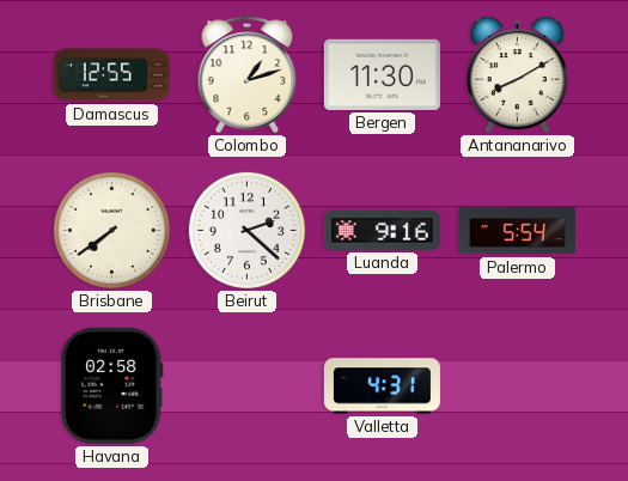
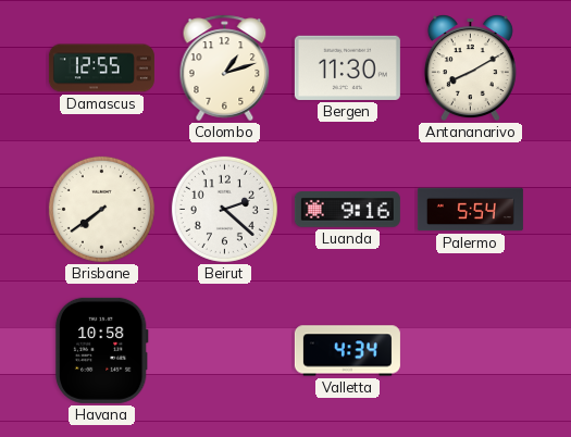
Havana: 02:58 -> 10:58
Valletta: 4:31 -> 4:34
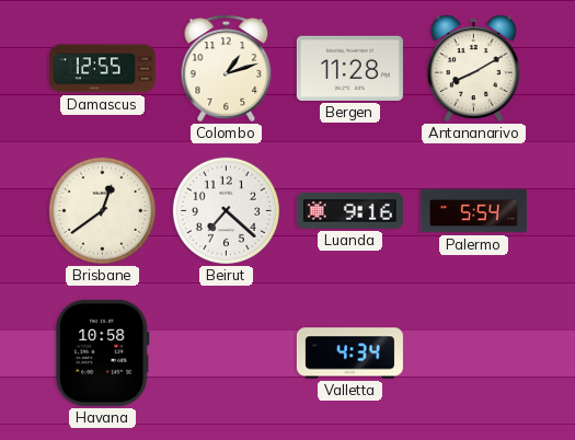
Bergen: 11:30 -> 11:28
Brisbane: 7:39 -> 12:39
Beirut: 2:22 -> 7:22
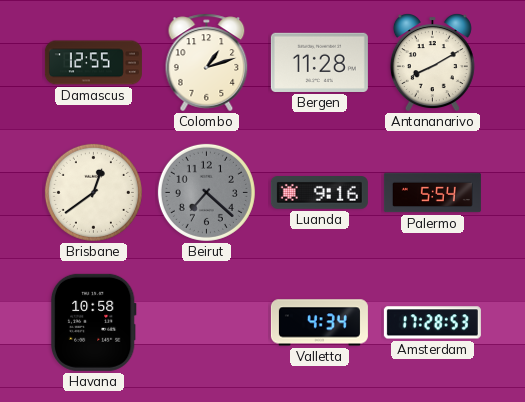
Beirut dial: white -> grey
Amsterdam: none -> 17:28
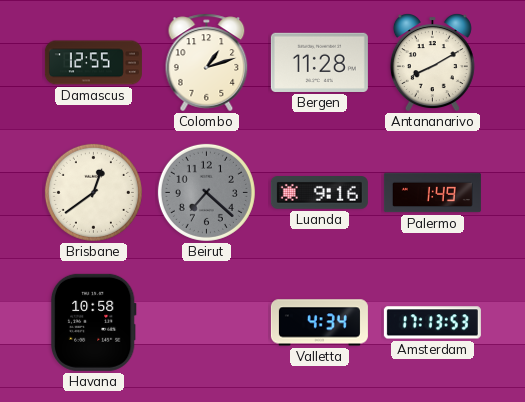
Palermo: 5:54 -> 1:49
Amsterdam: 17:28 -> 17:13
